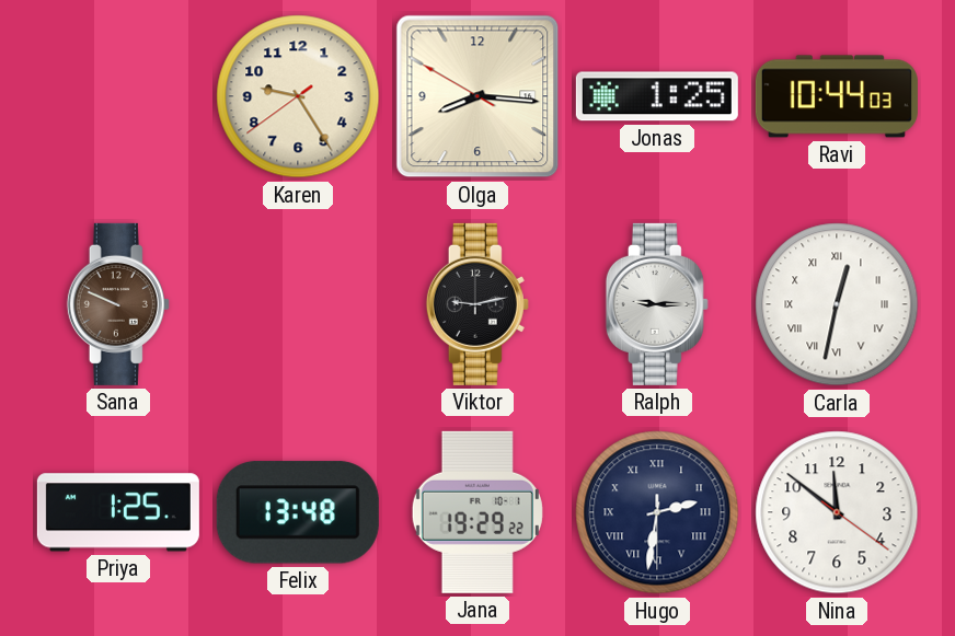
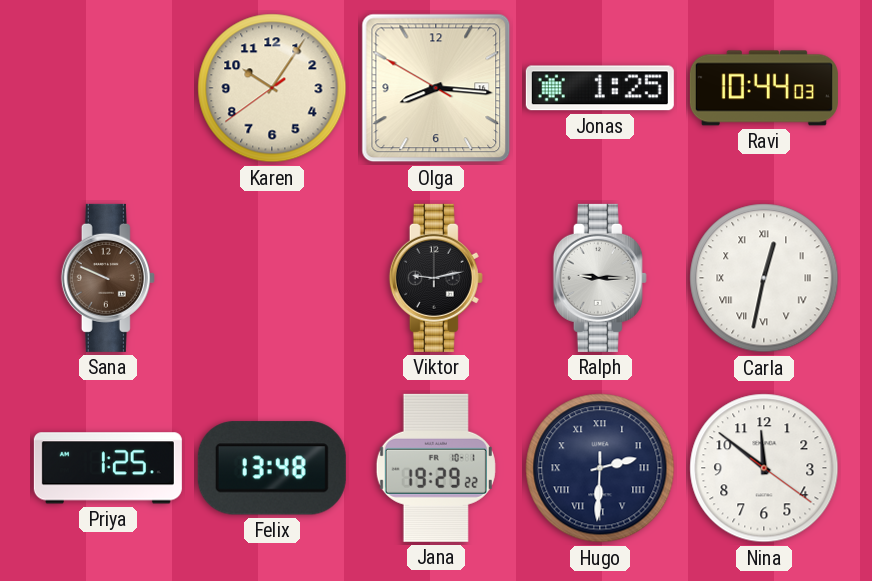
Karen: 9:24 -> 10:05
Hugo: 2:31 -> 2:30
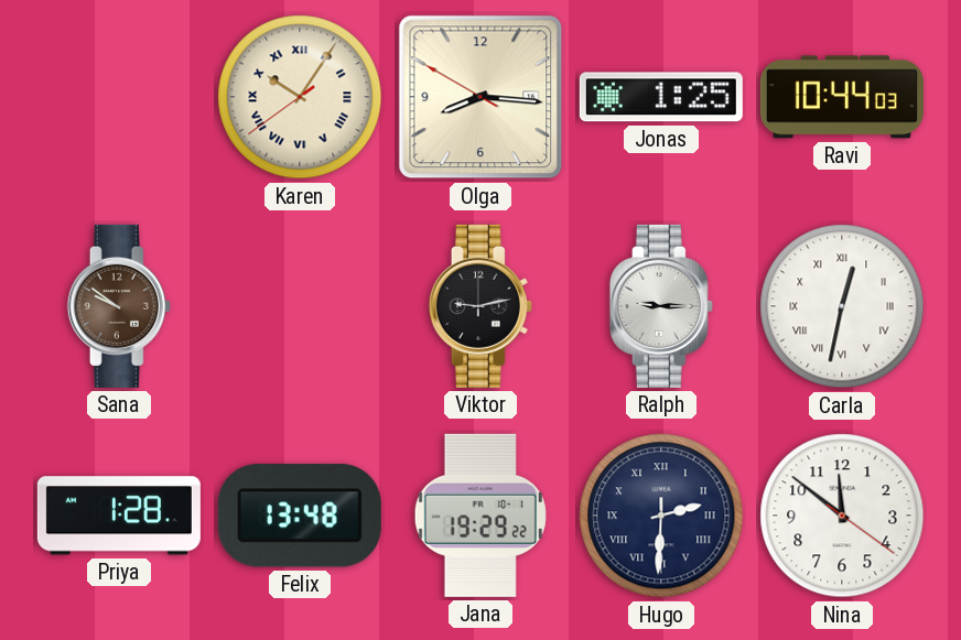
Karen numerals: Arabic -> Roman
Sana: 9:49 -> 9:51
Priya: 1:25 -> 1:28
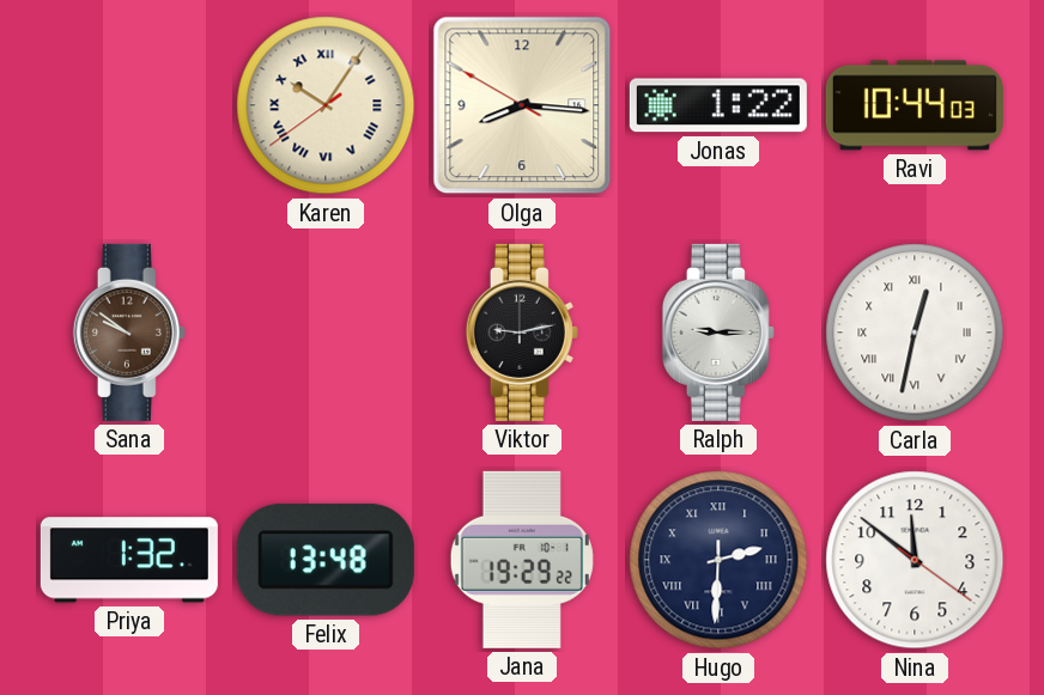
Jonas: 1:25 -> 1:22
Priya: 1:28 -> 1:32
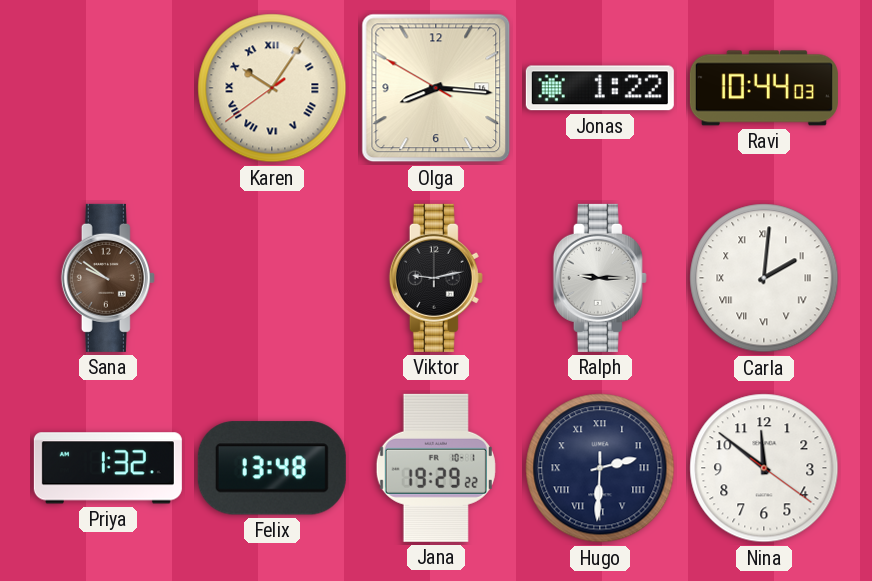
Carla: 12:32 -> 2:01
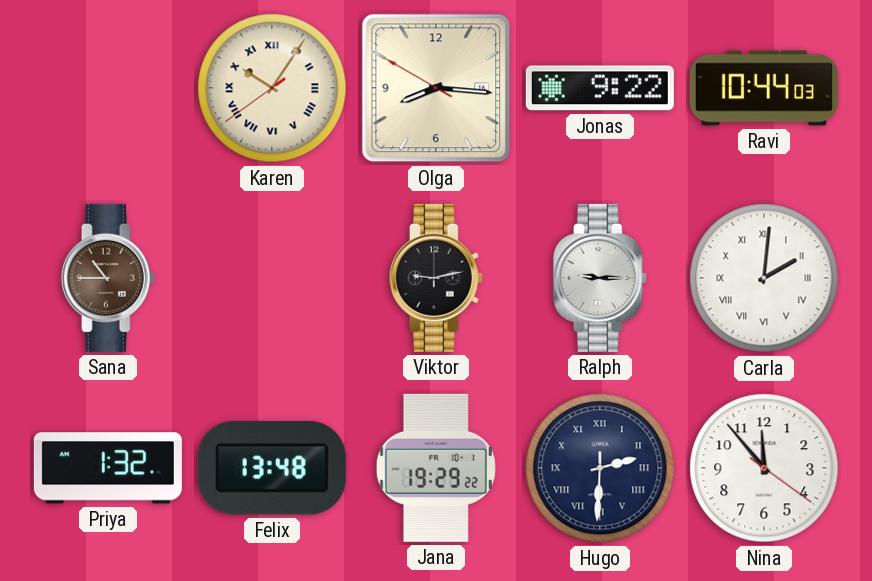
Jonas: 1:22 -> 9:22
Sana: 9:51 -> 10:45
Nina: 11:51 -> 11:53
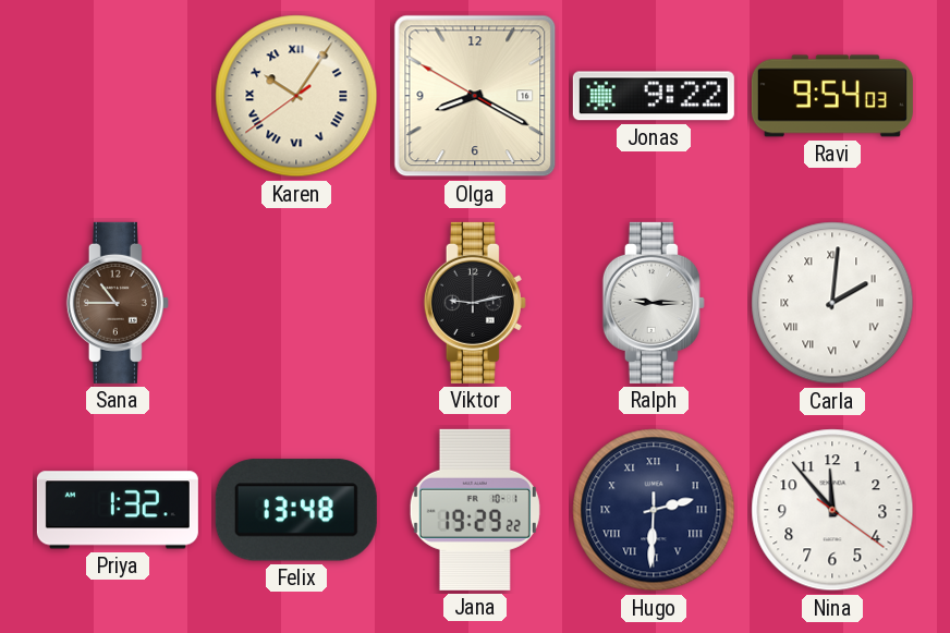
Olga: 8:15 -> 8:19
Ravi: 10:44 -> 9:54
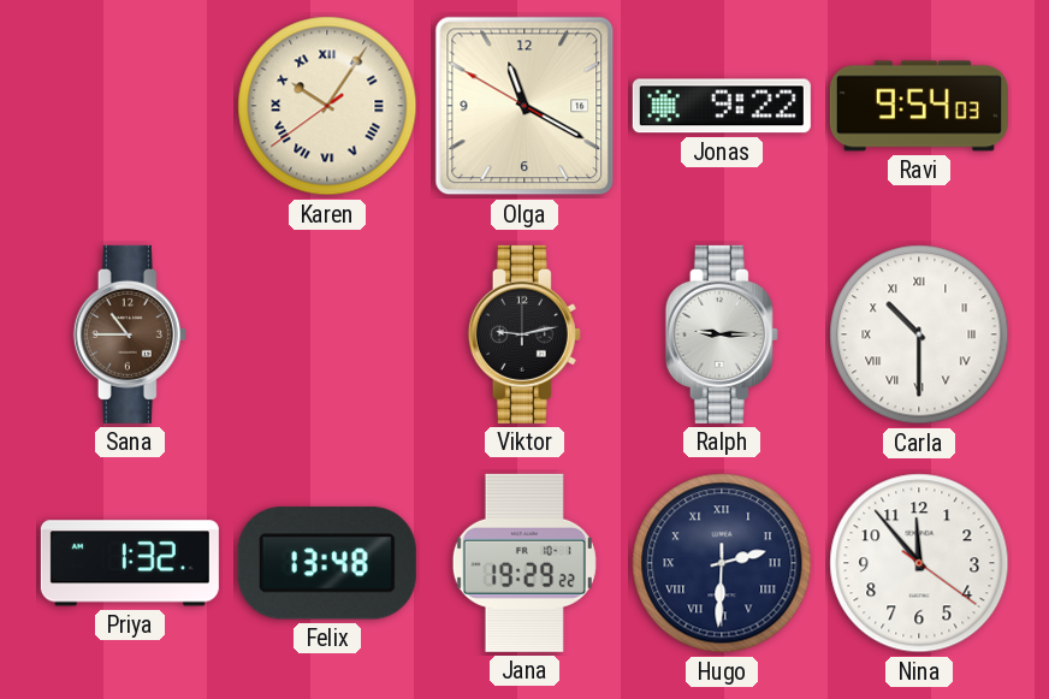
Olga: 8:19 -> 11:19
Carla: 2:01 -> 10:30
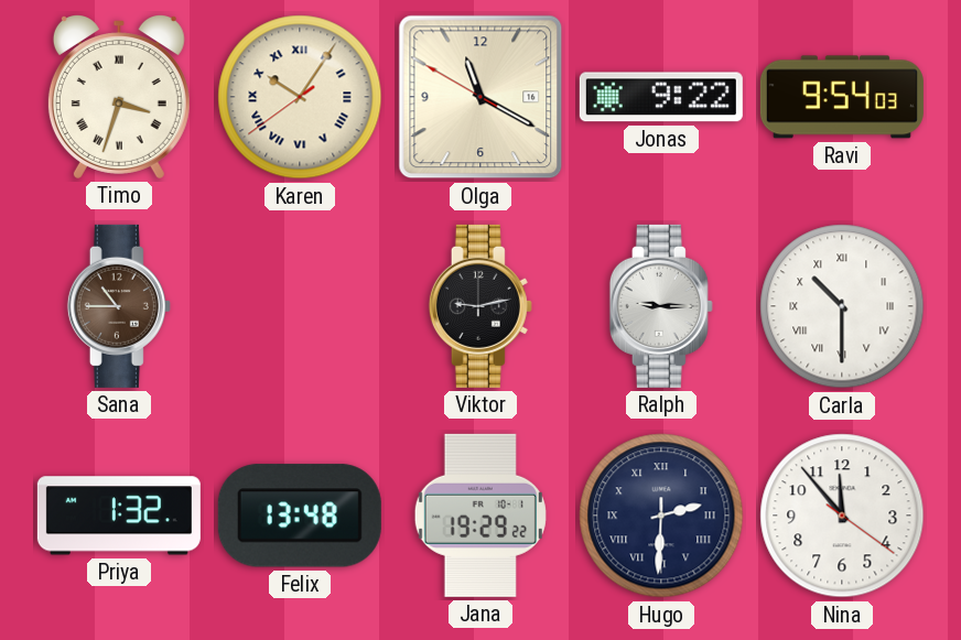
Timo: none -> 3:33
